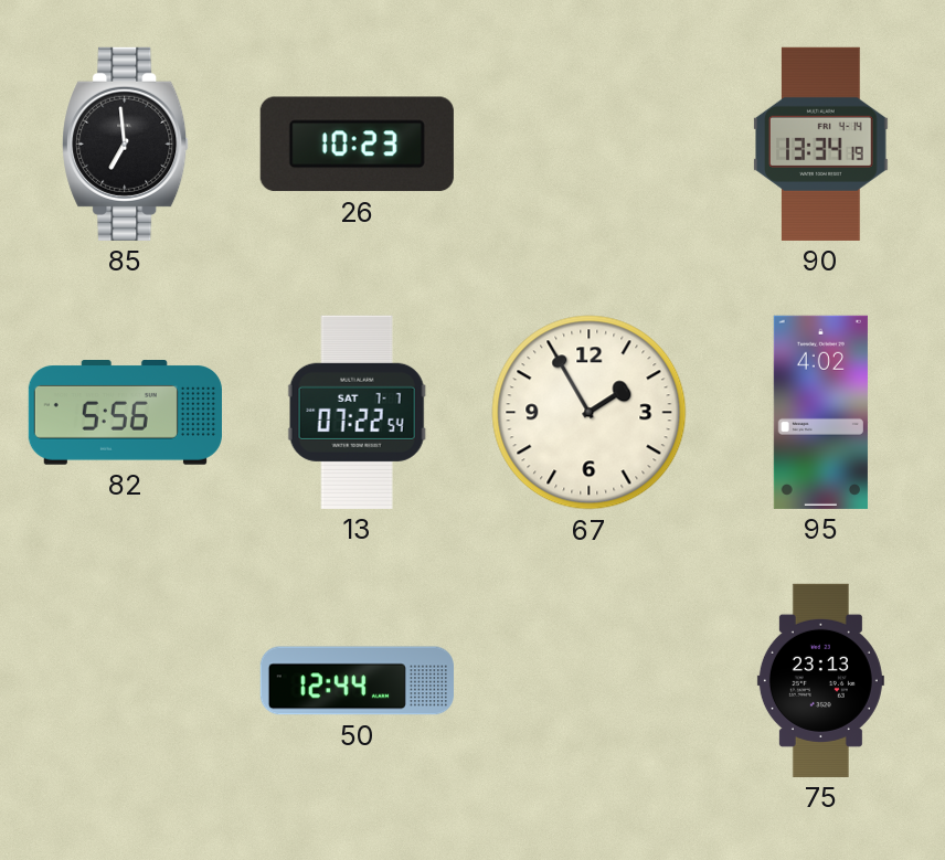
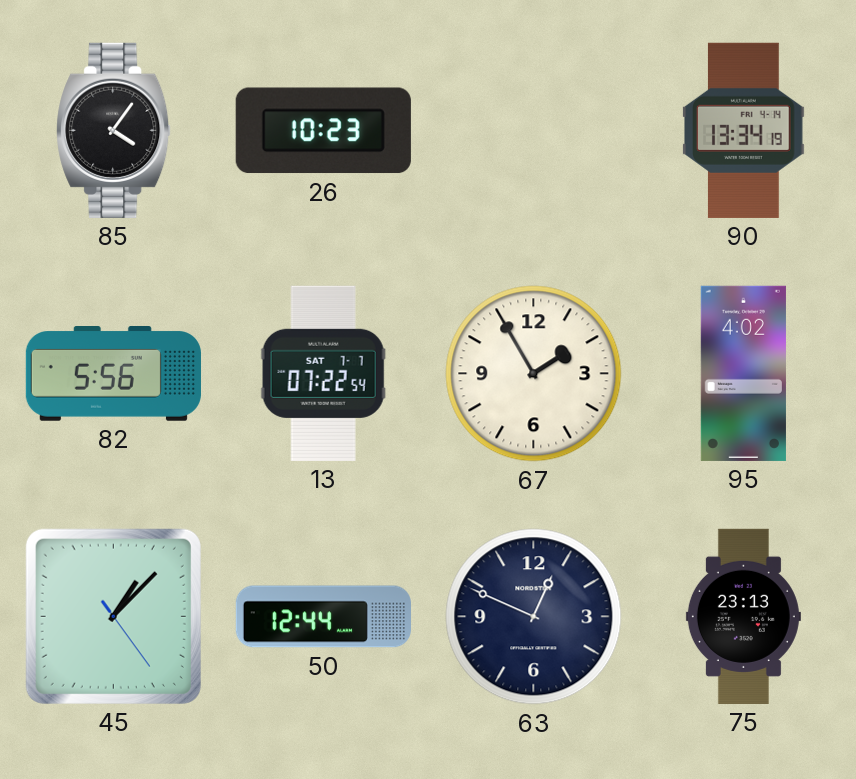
85: 6:59 -> 4:06
45: none -> 1:07
63: none -> 12:49
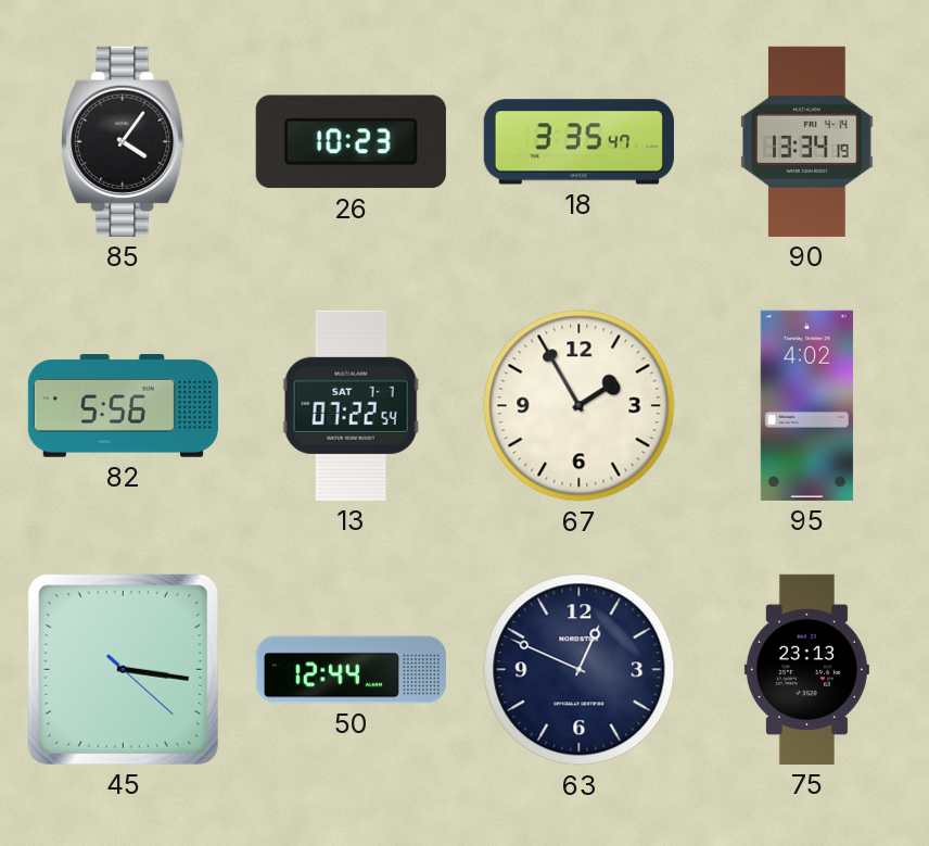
18: none -> 3:35
45: 1:07 -> 3:16
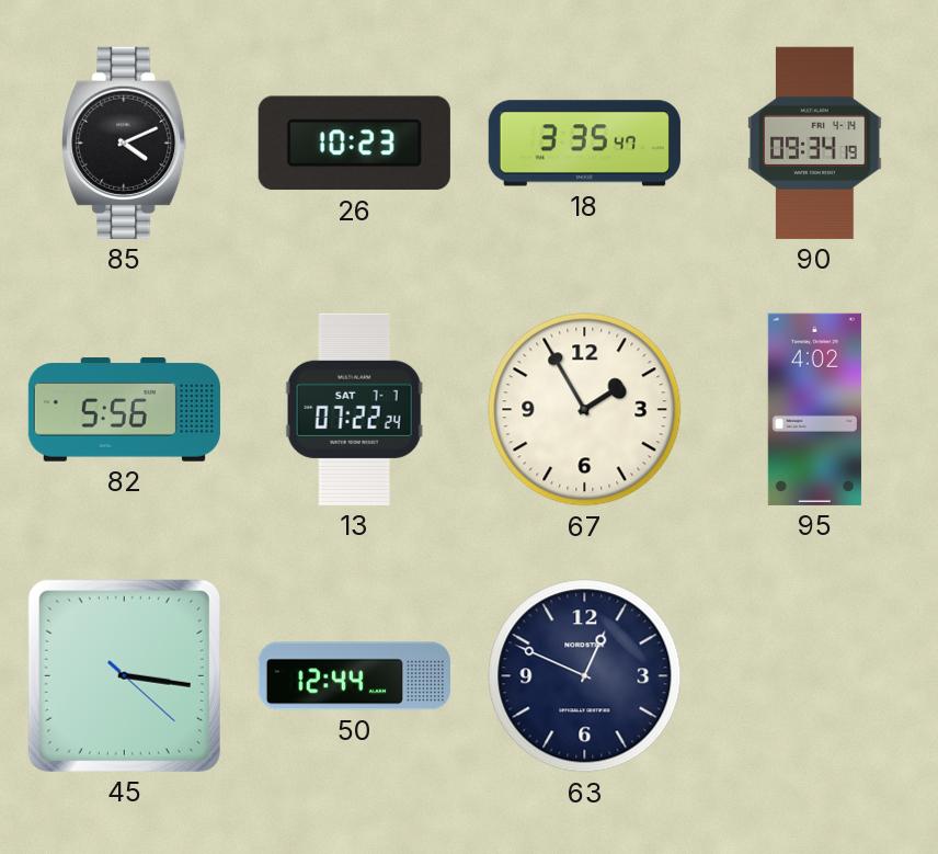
85: 4:06 -> 4:11
90: 13:34 -> 09:34
13: 07:22:54 -> 07:22:24
75: 23:13 -> none
